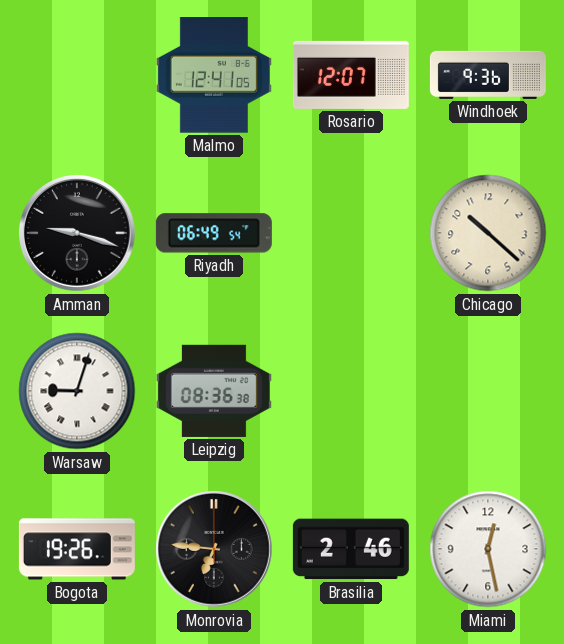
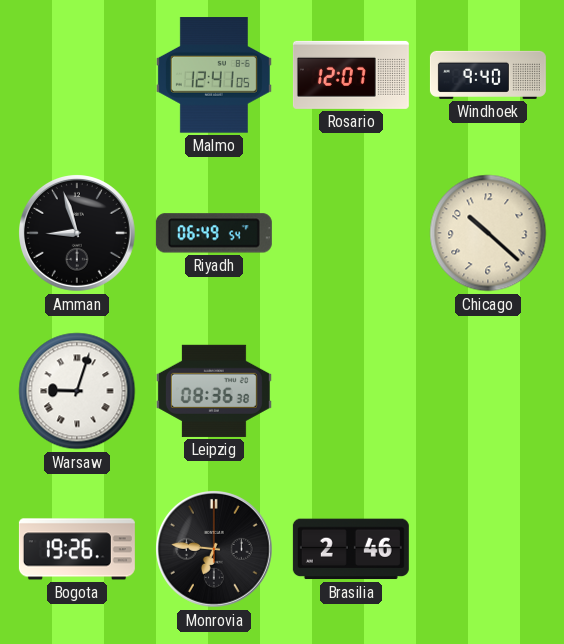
Windhoek: 9:36 -> 9:40
Amman: 9:18 -> 8:57
Miami: 12:28 -> none
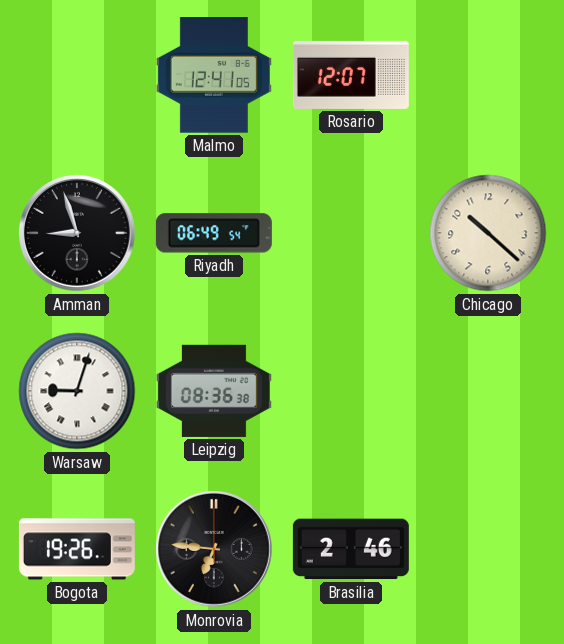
Windhoek: 9:40 -> none
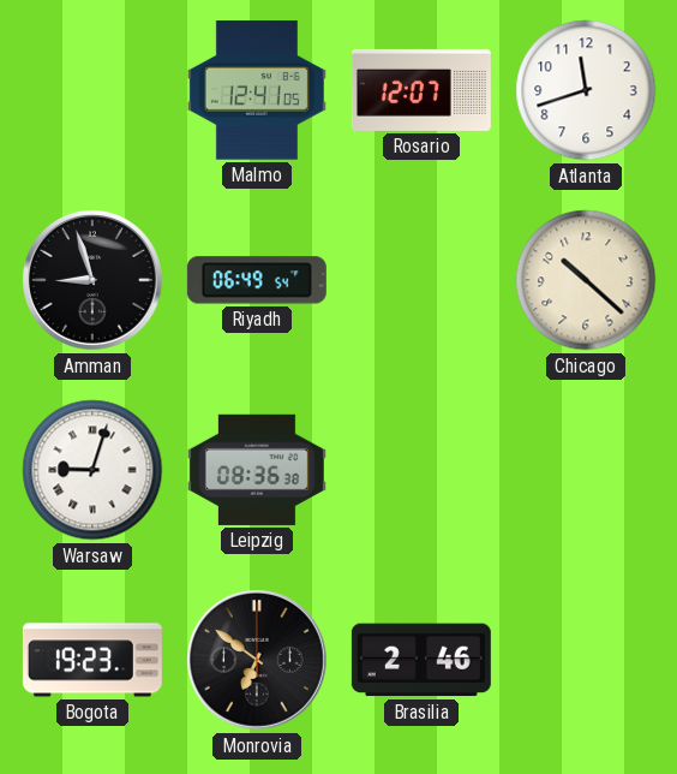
Atlanta: none -> 11:42
Bogota: 19:26 -> 19:23
Monrovia: 6:46 -> 6:51
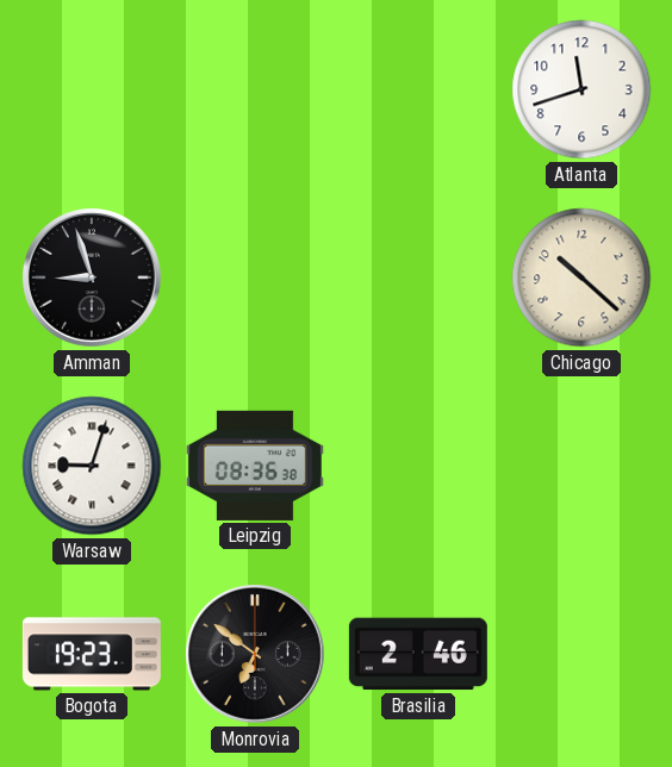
Malmo: 12:41 -> none
Rosario: 12:07 -> none
Riyadh: 06:49 -> none
